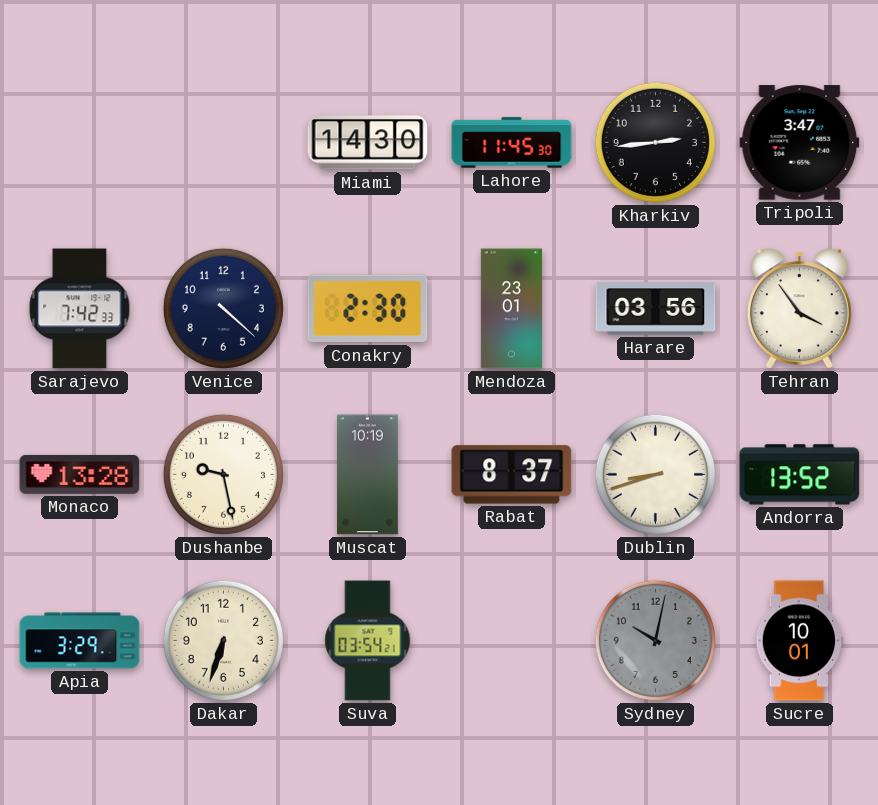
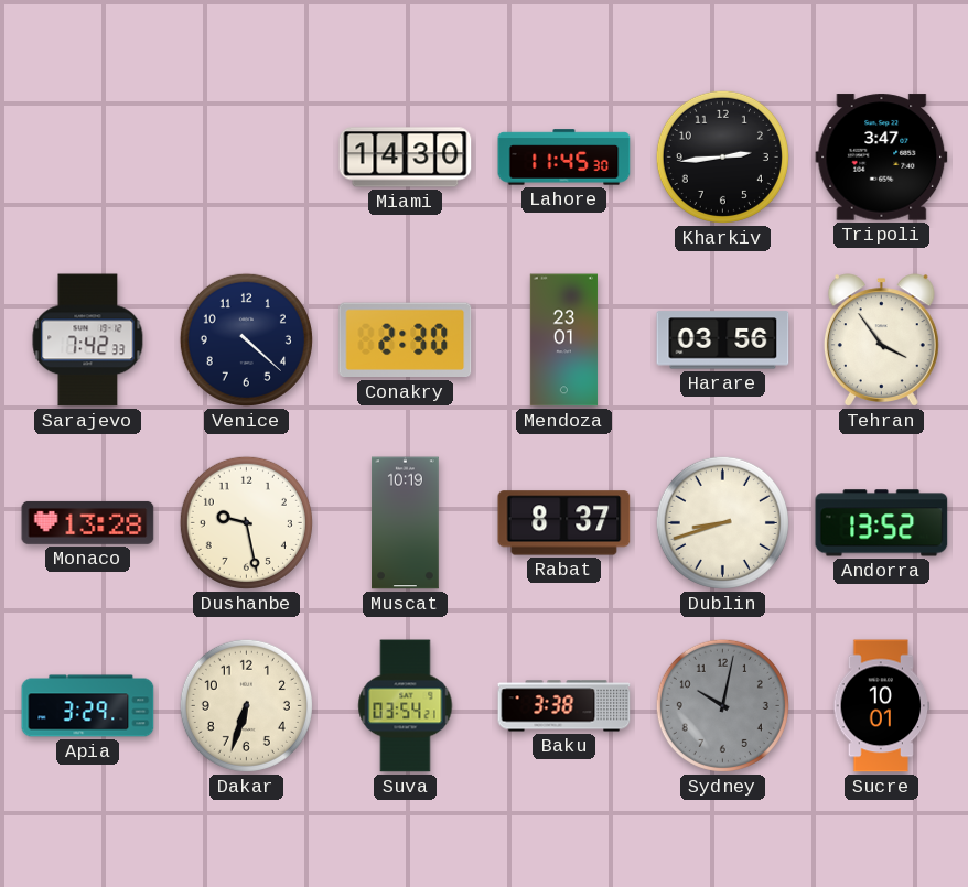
Baku: none -> 3:38
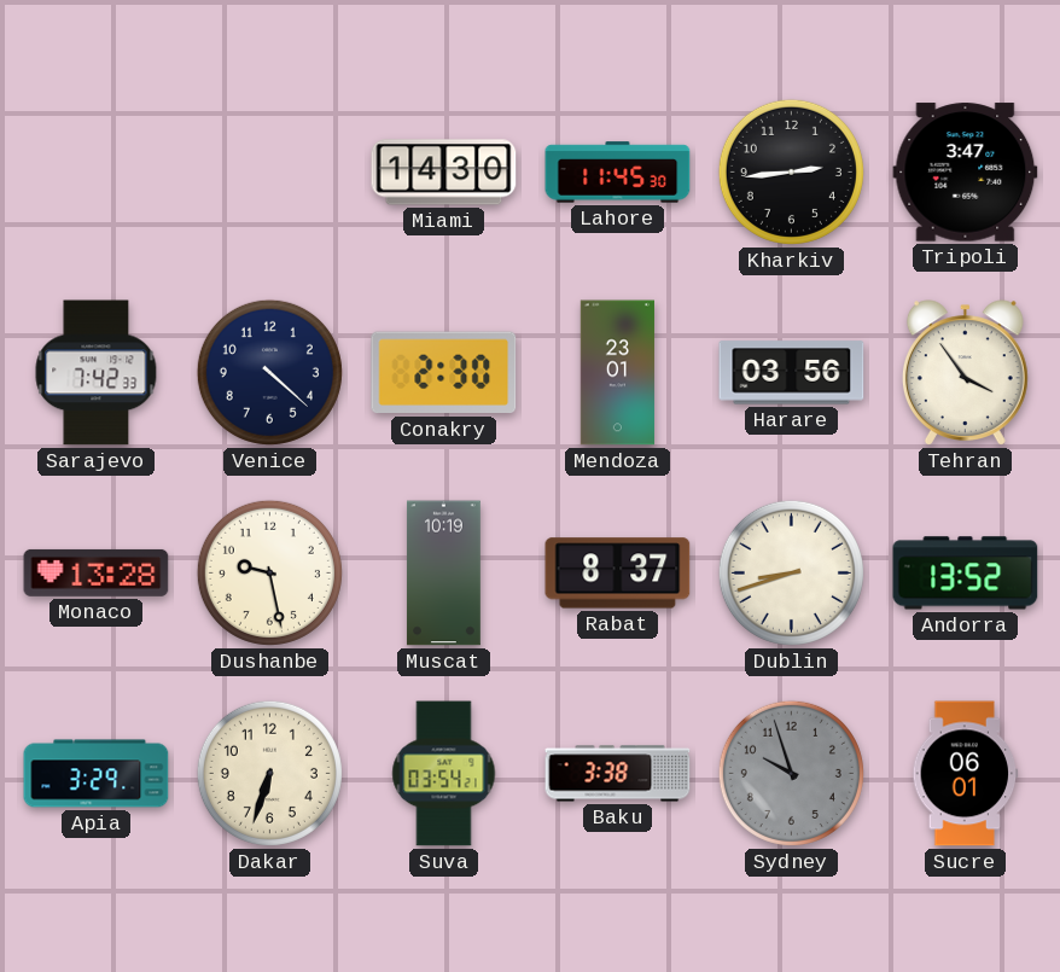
Sydney: 10:02 -> 9:57
Sucre: 10:01 -> 06:01
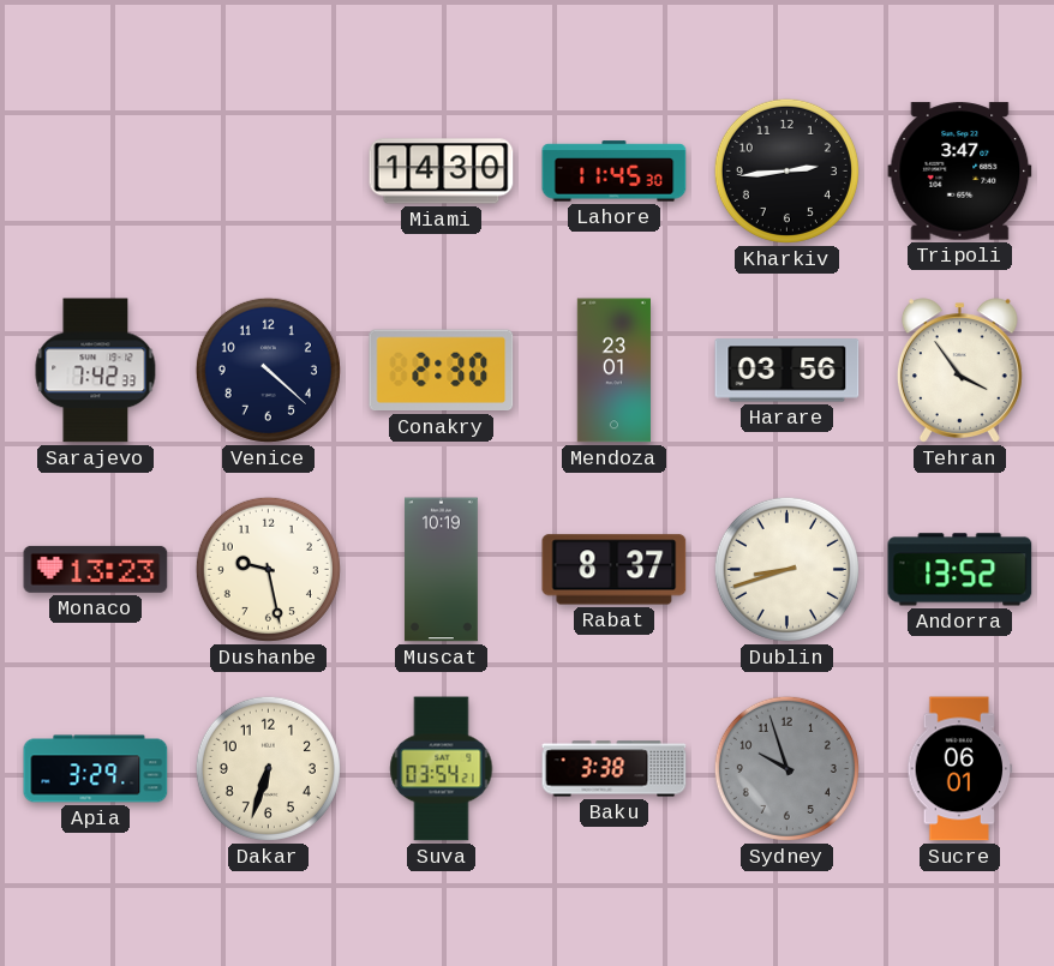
Monaco: 13:28 -> 13:23
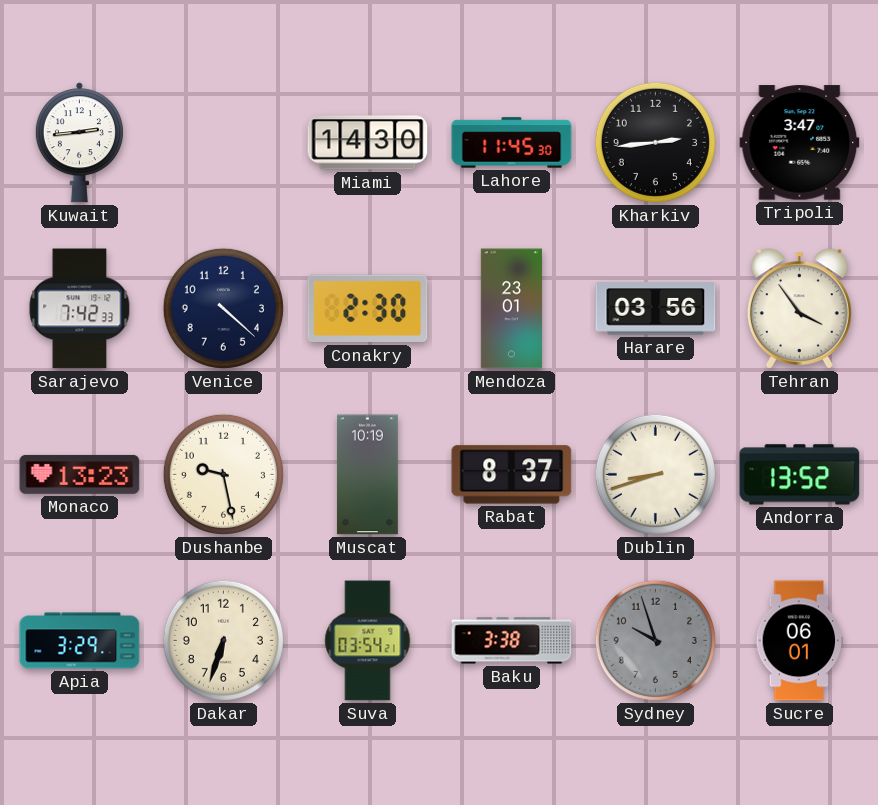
Kuwait: none -> 2:44
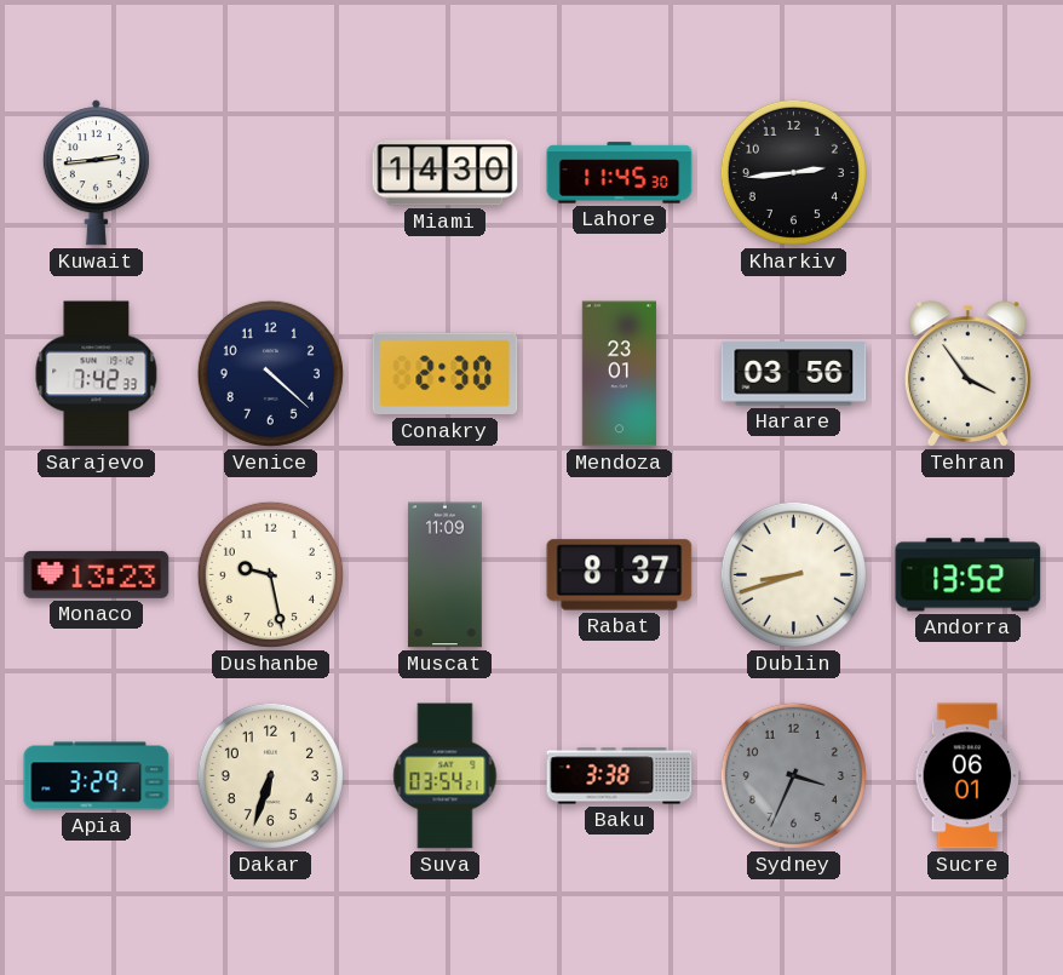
Tripoli: 3:47 -> none
Muscat: 10:19 -> 11:09
Sydney: 9:57 -> 3:34
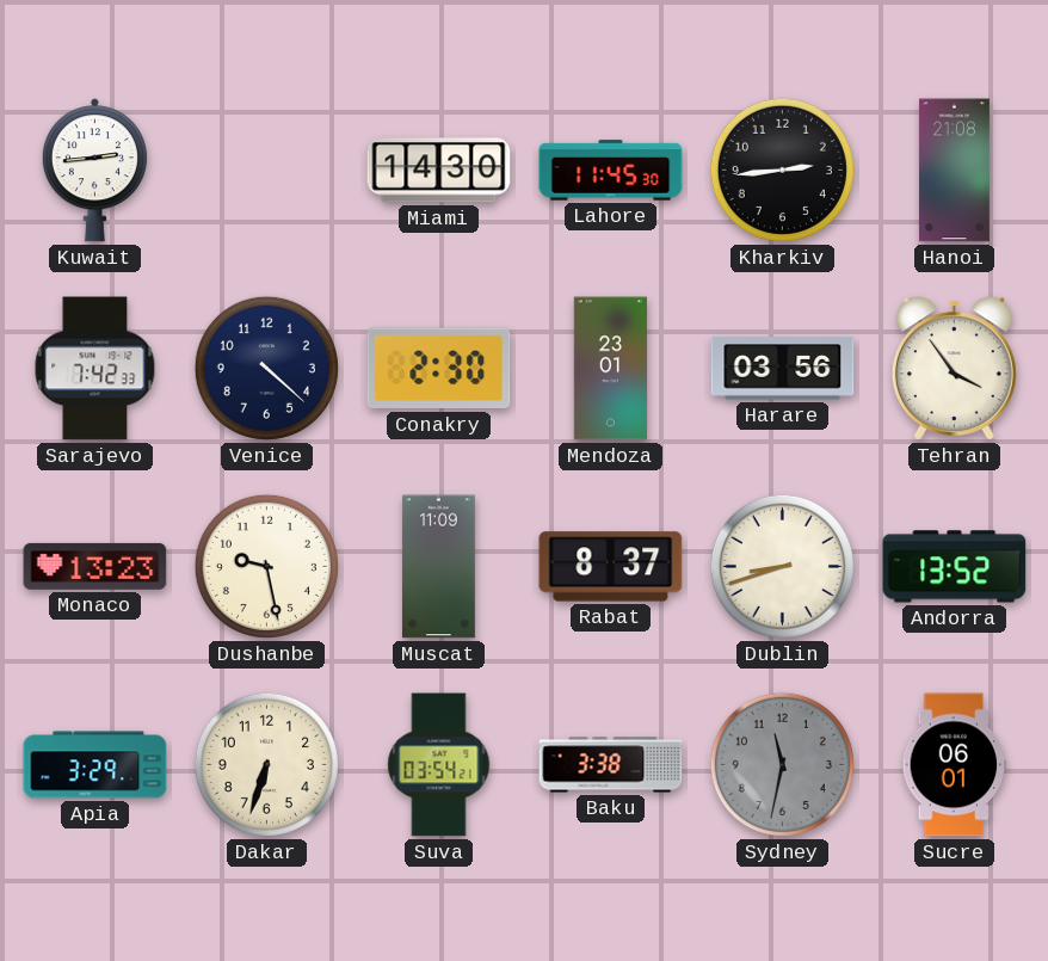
Hanoi: none -> 21:08
Sydney: 3:34 -> 11:32
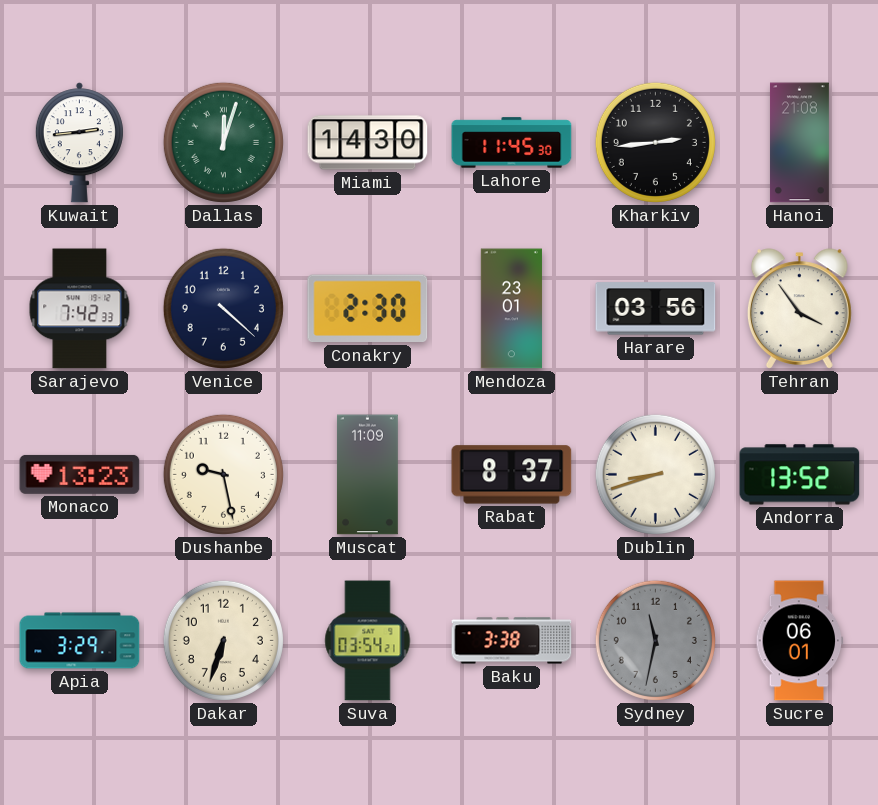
Dallas: none -> 12:03
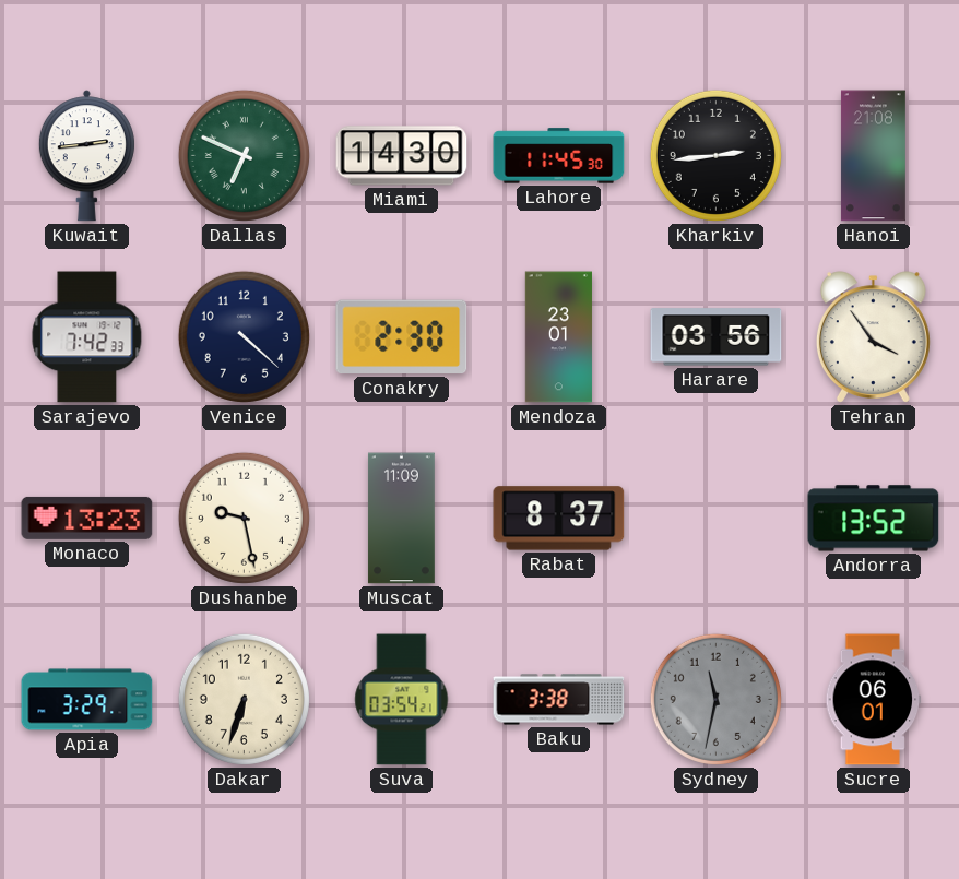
Dallas: 12:03 -> 6:49
Dublin: 8:42 -> none
